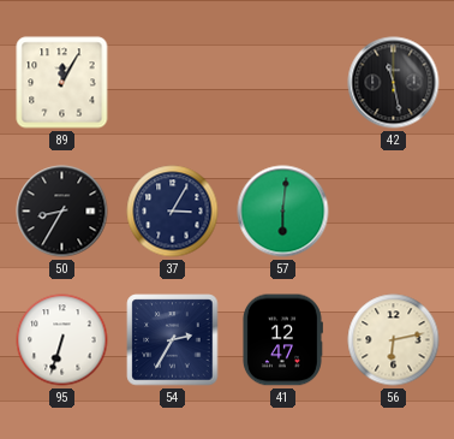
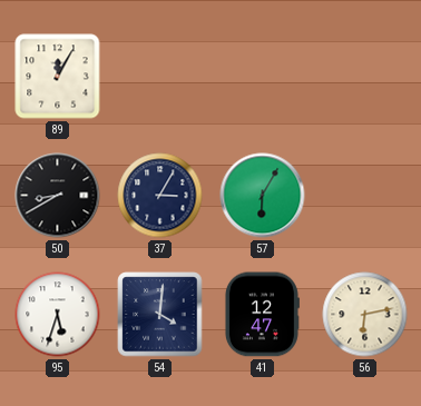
42: 11:28 -> none
50: 8:35 -> 8:40
57: 6:01 -> 6:05
95: 6:33 -> 5:33
54: 2:35 -> 4:01
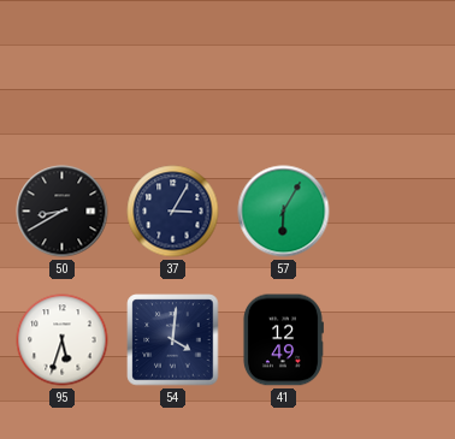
89: 12:05 -> none
41: 12:47 -> 12:49
56: 6:13 -> none
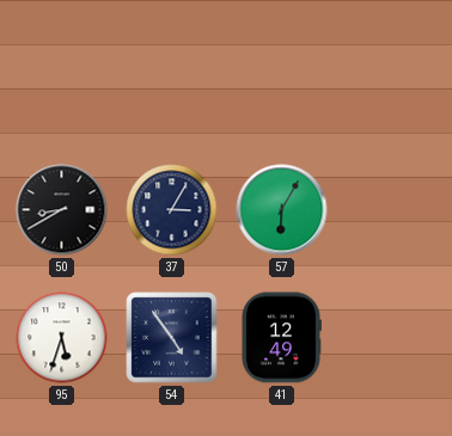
54: 4:01 -> 4:54
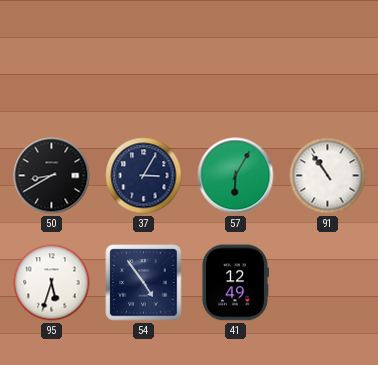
91: none -> 10:54
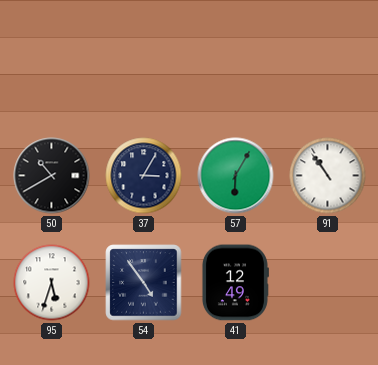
50: 8:40 -> 10:40
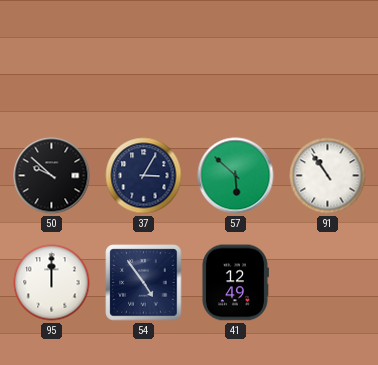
50: 10:40 -> 9:52
57: 6:05 -> 5:52
95: 5:33 -> 12:00
